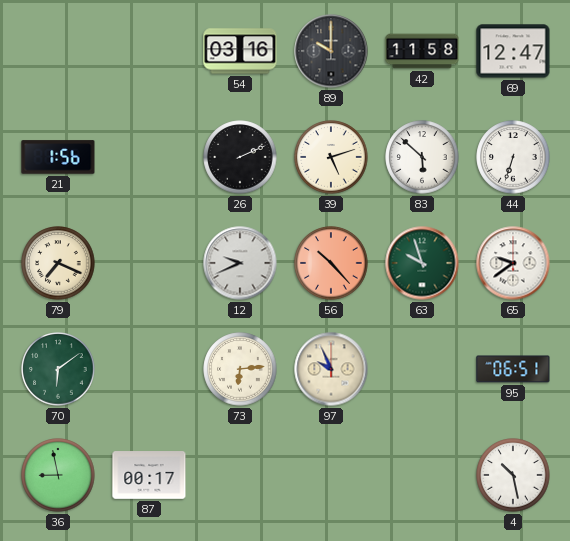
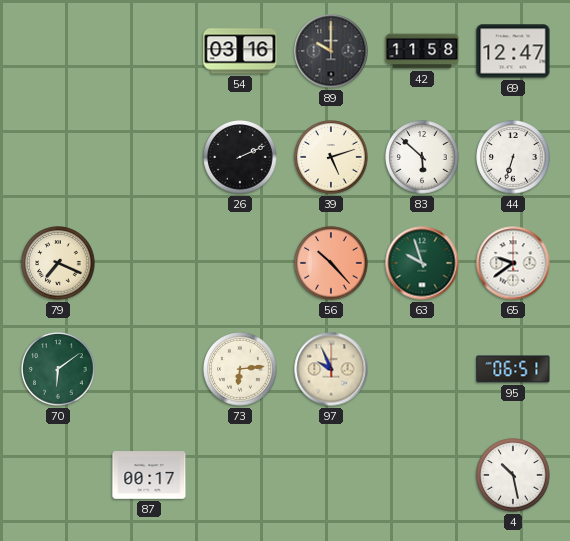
21: 1:56 -> none
12: 9:41 -> none
36: 8:58 -> none
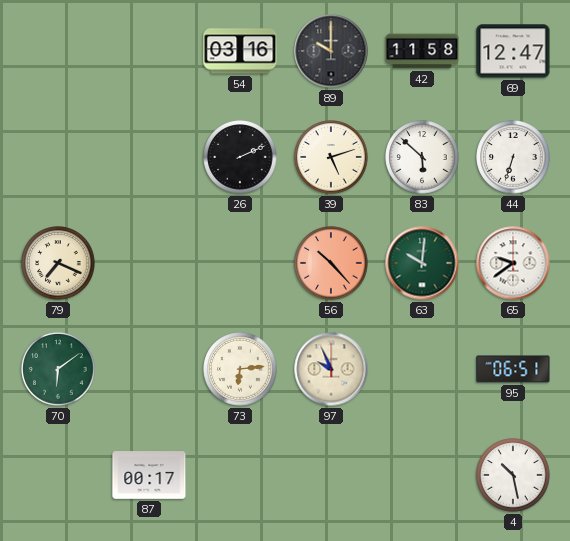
63: 9:57 -> 10:01
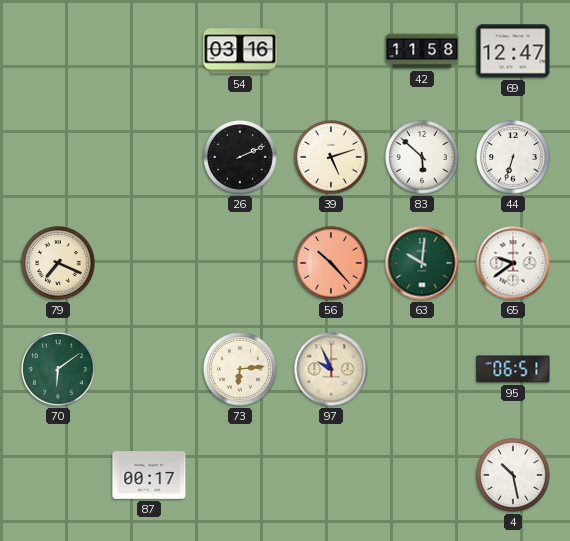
89: 10:00 -> none
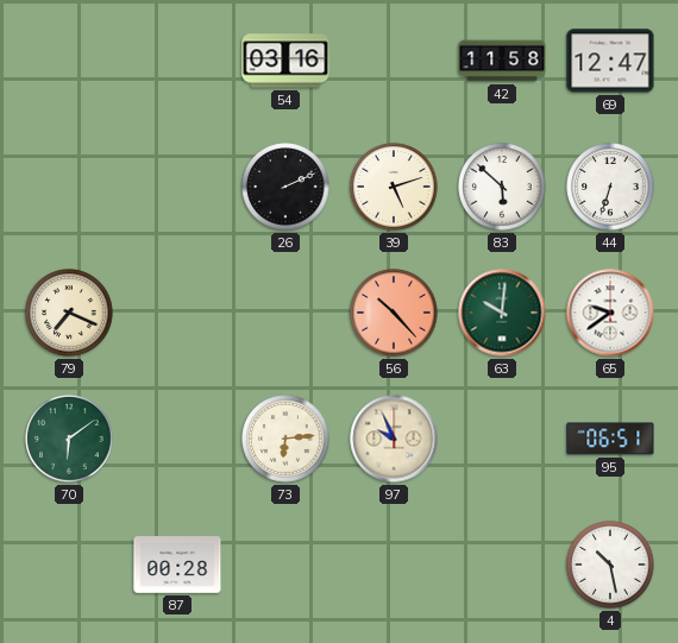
87: 00:17 -> 00:28
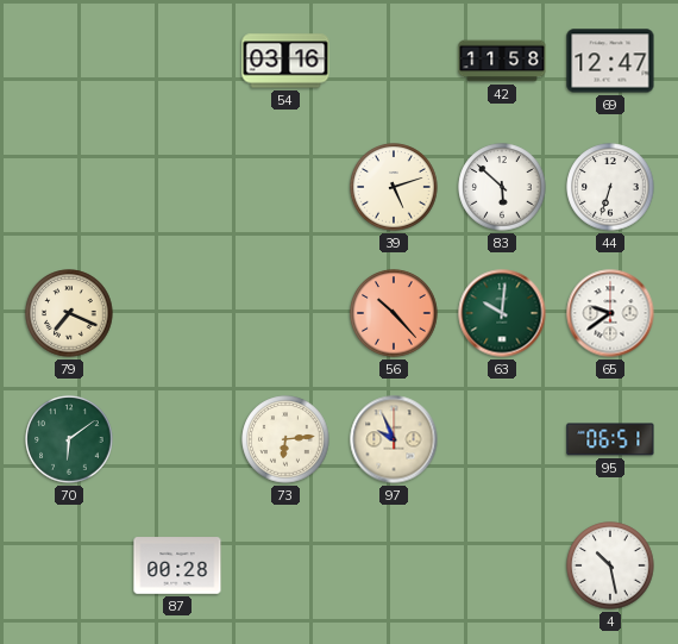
26: 2:11 -> none
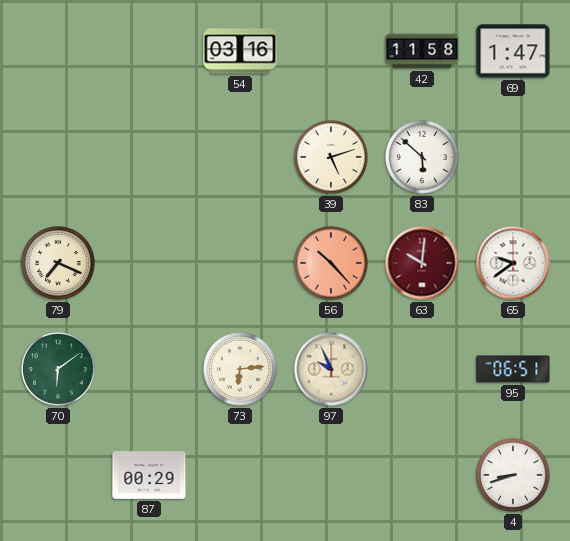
69: 12:47 -> 1:47
44: 6:33 -> none
63 dial: green -> burgundy
87: 00:28 -> 00:29
4: 10:28 -> 8:42
